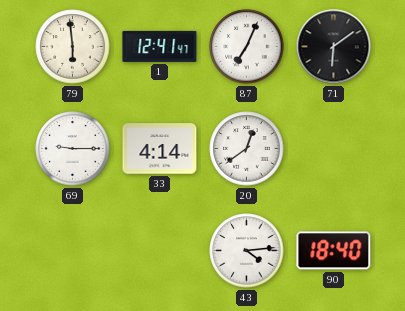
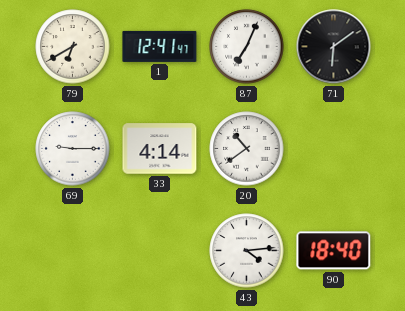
79: 5:59 -> 6:40
20: 12:39 -> 10:39
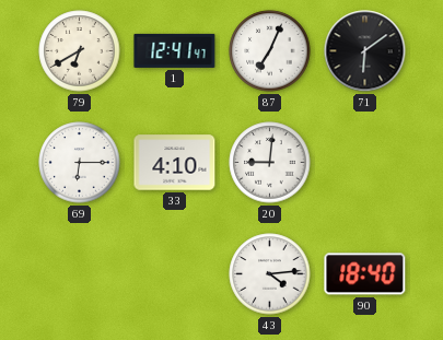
69: 9:15 -> 6:15
33: 4:14 -> 4:10
20: 10:39 -> 9:01
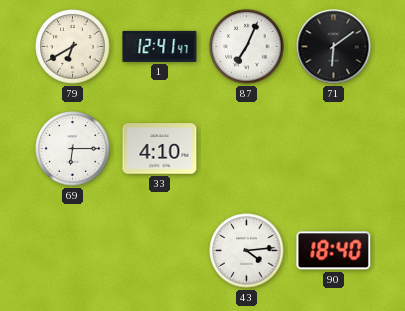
20: 9:01 -> none
